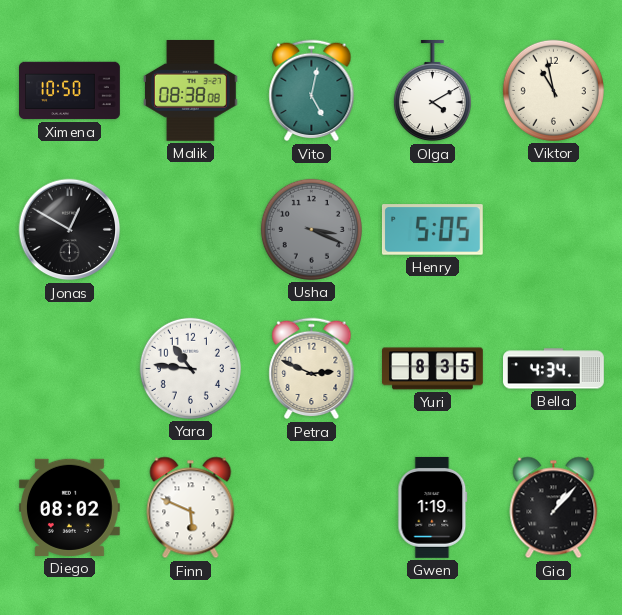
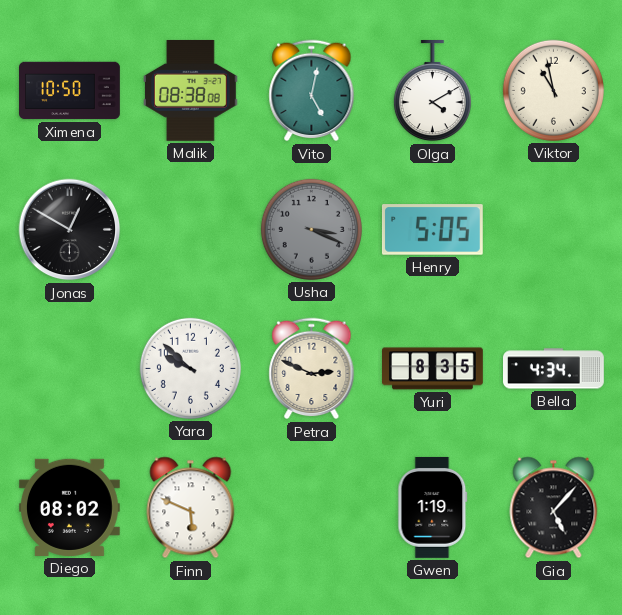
Yara: 10:46 -> 9:52
Gia: 1:07 -> 5:07
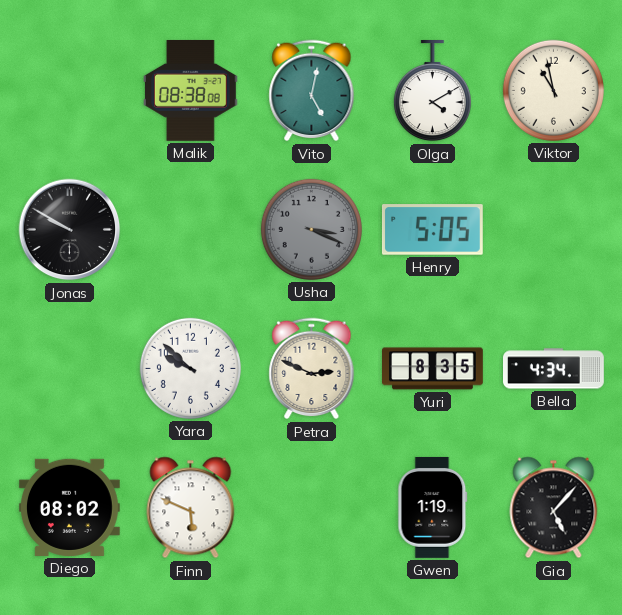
Ximena: 10:50 -> none
Jonas: 12:50 -> 9:50
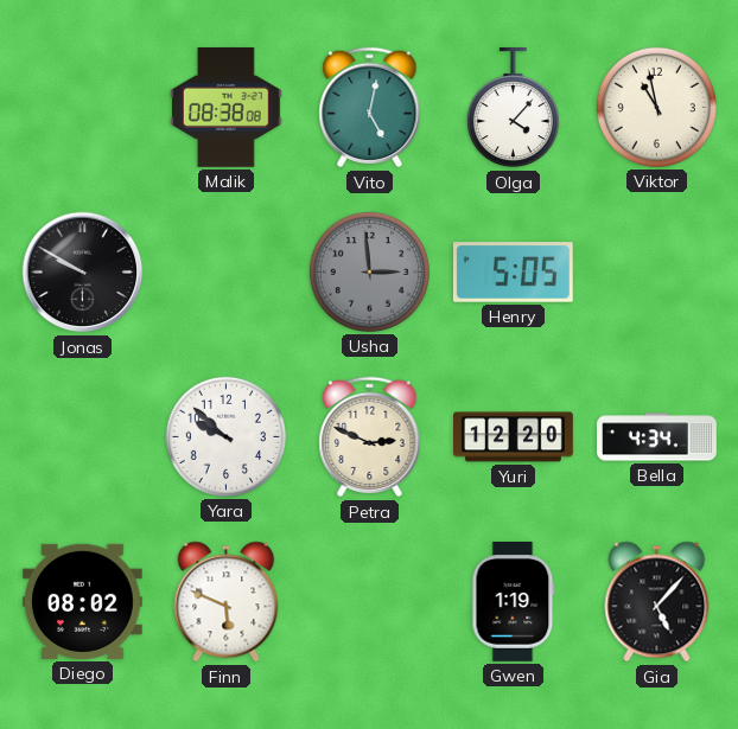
Olga: 4:10 -> 4:07
Usha: 3:19 -> 2:59
Yuri: 8:35 -> 12:20
